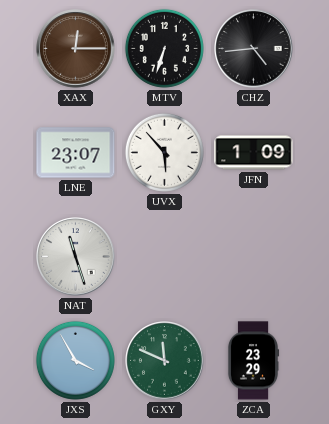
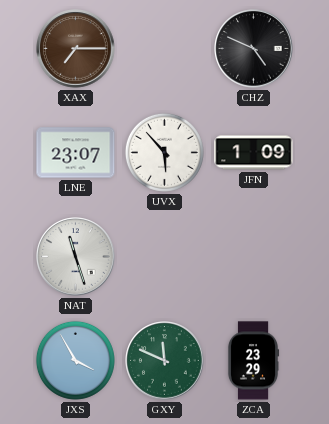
XAX: 12:15 -> 7:15
MTV: 6:33 -> none
CHZ: 4:44 -> 4:49
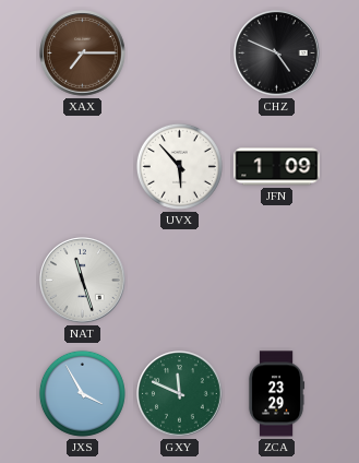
LNE: 23:07 -> none
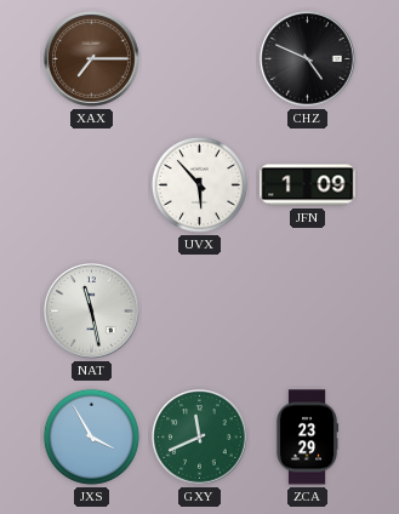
NAT: 11:27 -> 11:28
GXY: 11:49 -> 11:41
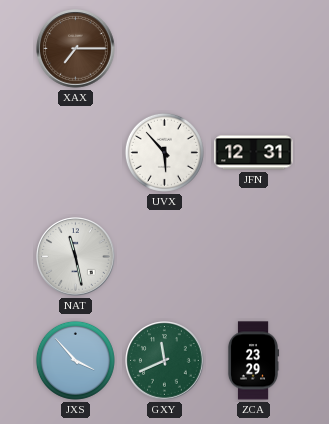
CHZ: 4:49 -> none
JFN: 1:09 -> 12:31
JXS: 3:55 -> 3:53
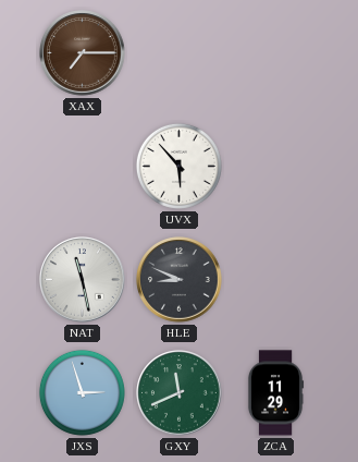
JFN: 12:31 -> none
HLE: none -> 8:49
JXS: 3:53 -> 2:57
ZCA: 23:29 -> 11:29
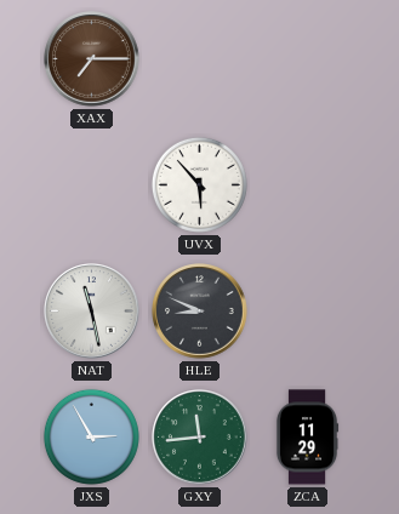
JXS: 2:57 -> 2:55
GXY: 11:41 -> 11:44
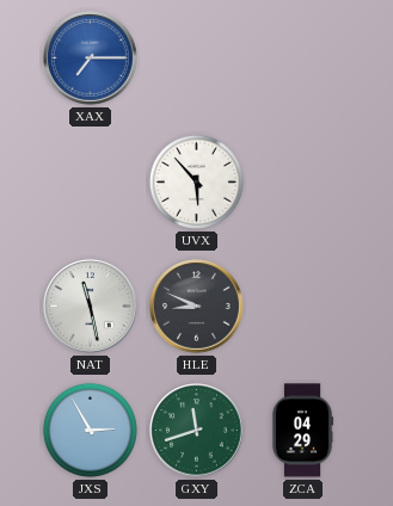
XAX dial: brown -> blue
GXY: 11:44 -> 11:42
ZCA: 11:29 -> 04:29
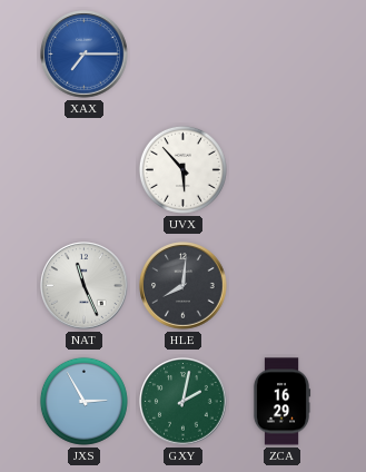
NAT: 11:28 -> 11:26
HLE: 8:49 -> 8:01
GXY: 11:42 -> 2:02
ZCA: 04:29 -> 16:29
